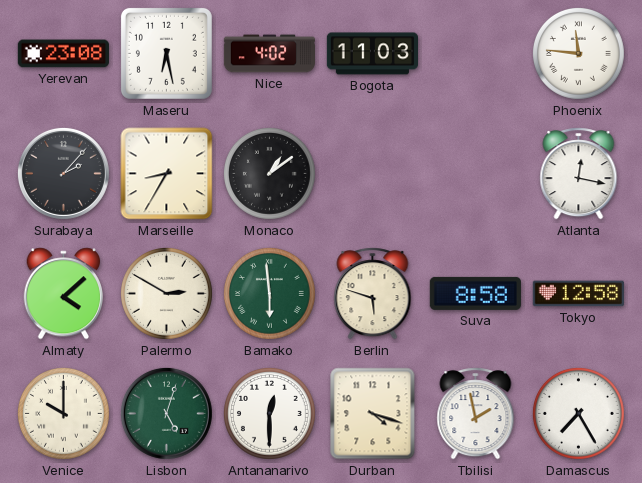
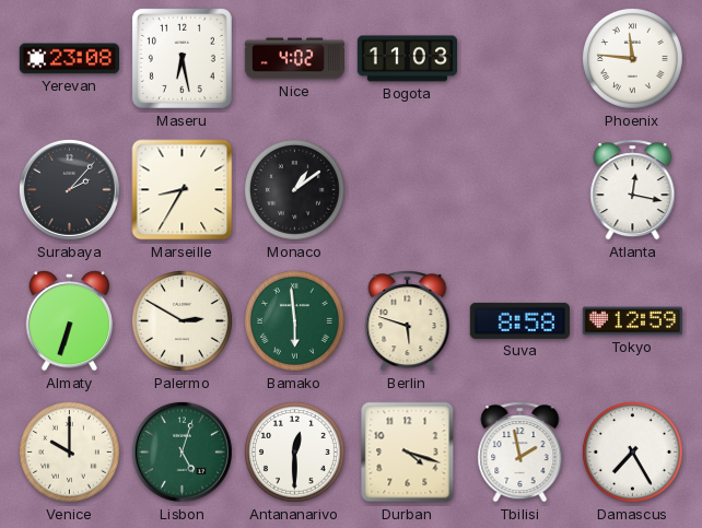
Almaty: 4:08 -> 6:33
Tokyo: 12:58 -> 12:59
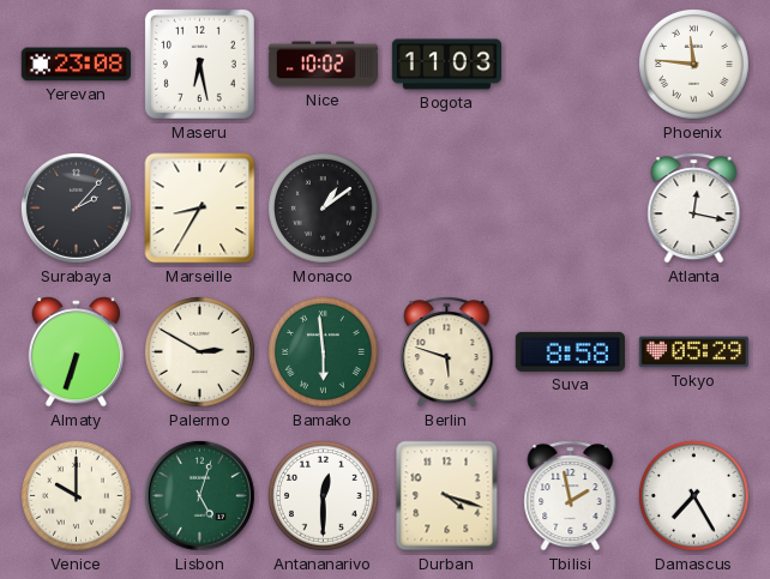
Nice: 4:02 -> 10:02
Tokyo: 12:59 -> 05:29
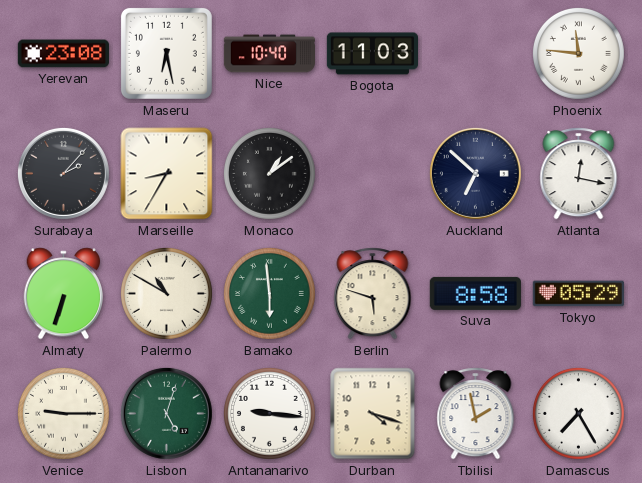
Nice: 10:02 -> 10:40
Auckland: none -> 6:52
Palermo: 2:50 -> 10:50
Venice: 10:00 -> 9:15
Antananarivo: 12:30 -> 9:16
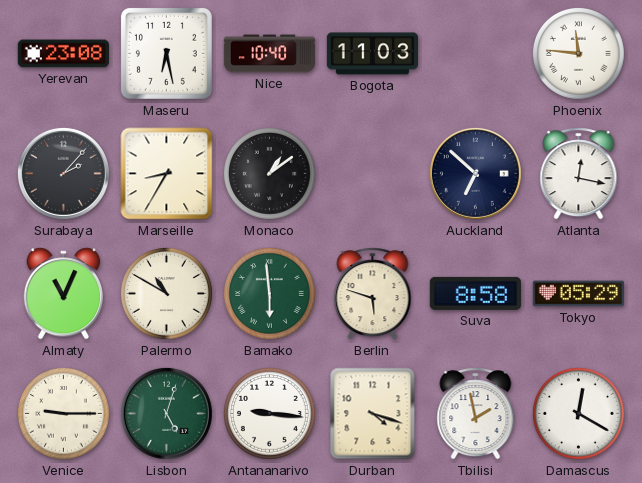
Almaty: 6:33 -> 11:04
Damascus: 7:25 -> 12:20
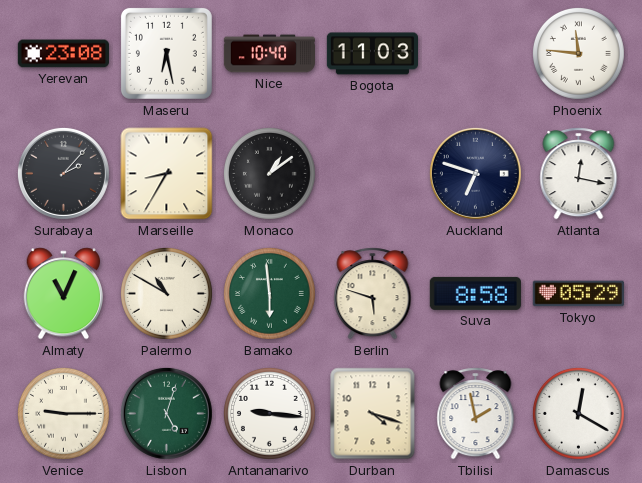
Auckland: 6:52 -> 6:48
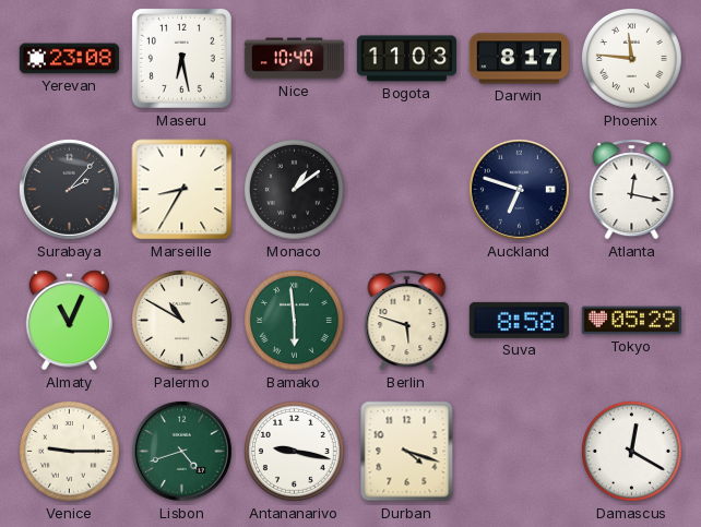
Darwin: none -> 8:17
Lisbon: 5:03 -> 4:42
Antananarivo: 9:16 -> 9:17
Tbilisi: 1:58 -> none
